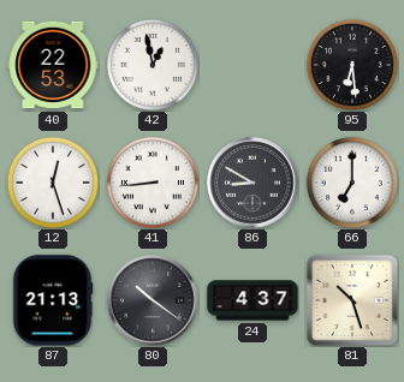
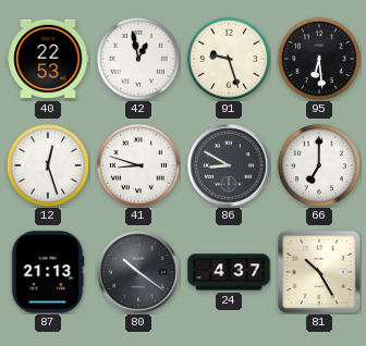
91: none -> 9:27
41: 8:44 -> 8:48
81: 10:27 -> 10:25
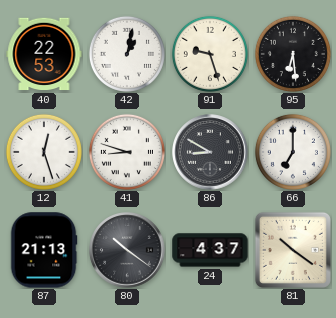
42: 12:58 -> 1:02
81: 10:25 -> 10:21
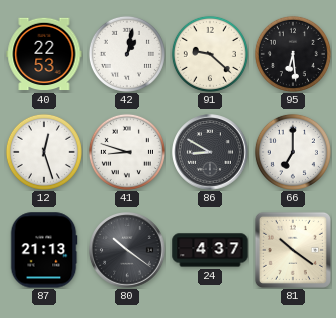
91: 9:27 -> 9:22
